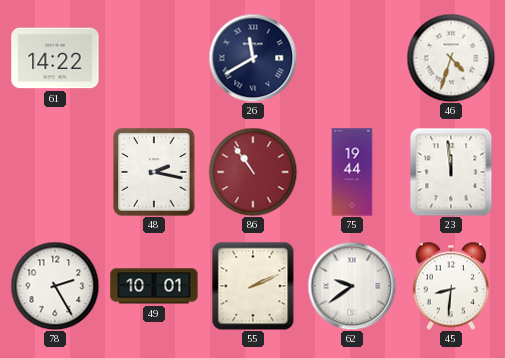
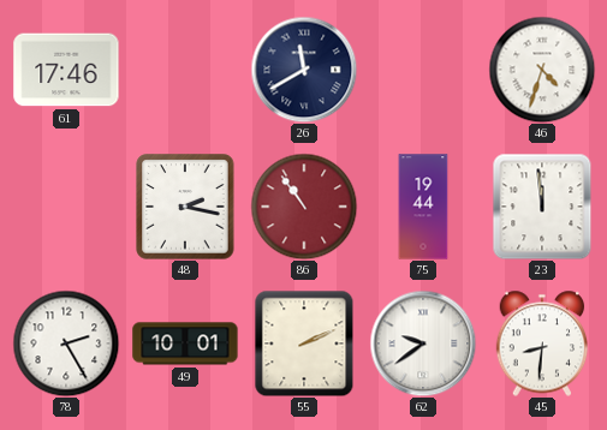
61: 14:22 -> 17:46
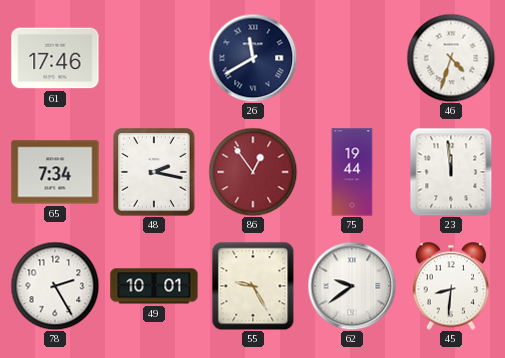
65: none -> 7:34
86: 10:54 -> 12:54
55: 2:11 -> 9:25
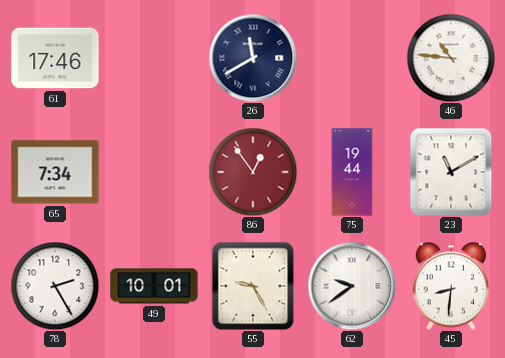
46: 4:33 -> 10:46
48: 2:17 -> none
23: 11:59 -> 11:10
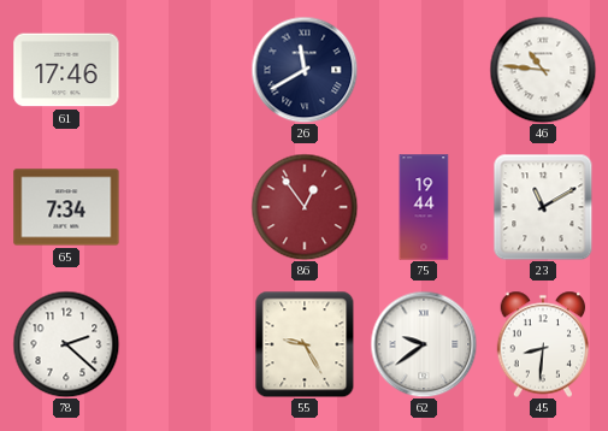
78: 2:25 -> 2:22
49: 10:01 -> none
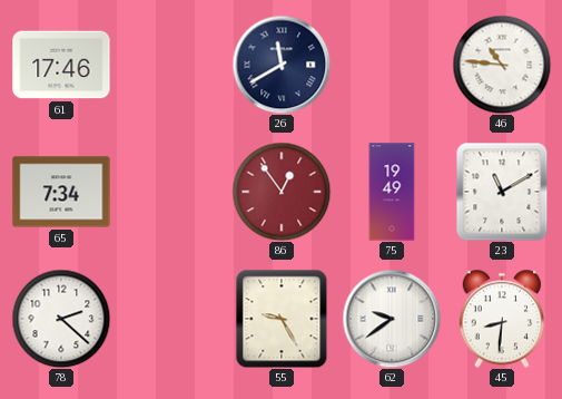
75: 19:44 -> 19:49
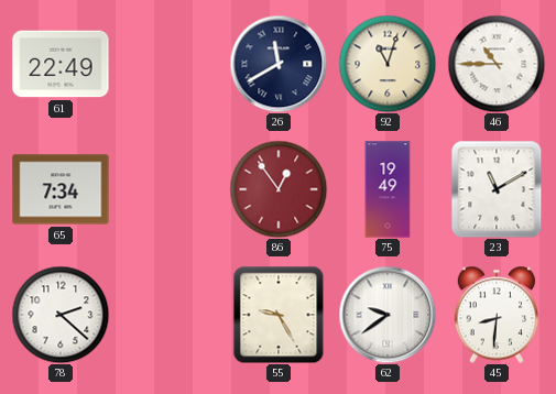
61: 17:46 -> 22:49
92: none -> 11:03
46: 10:46 -> 10:45
